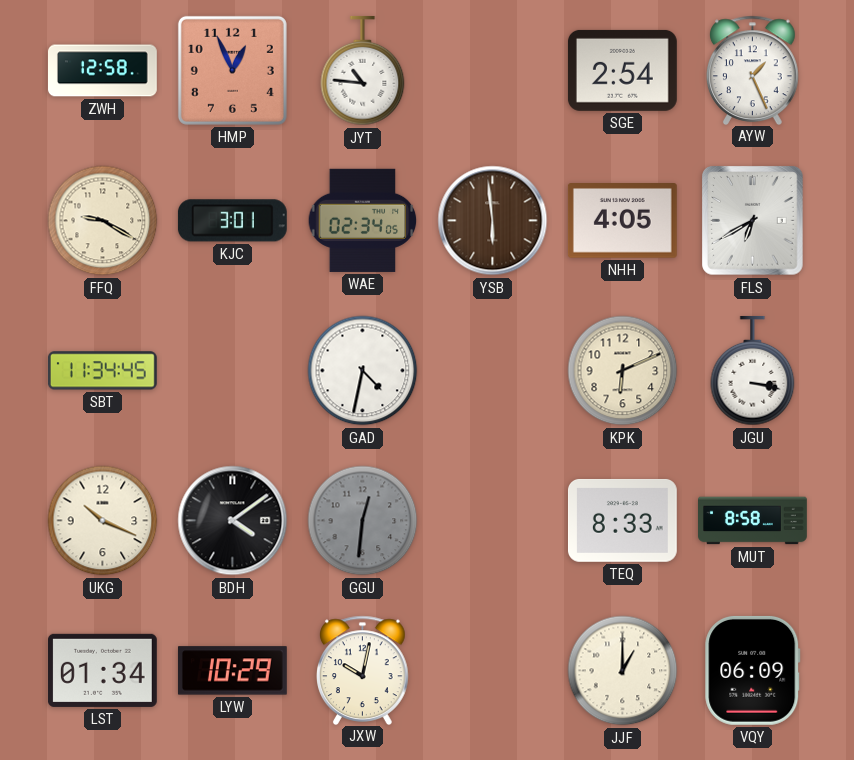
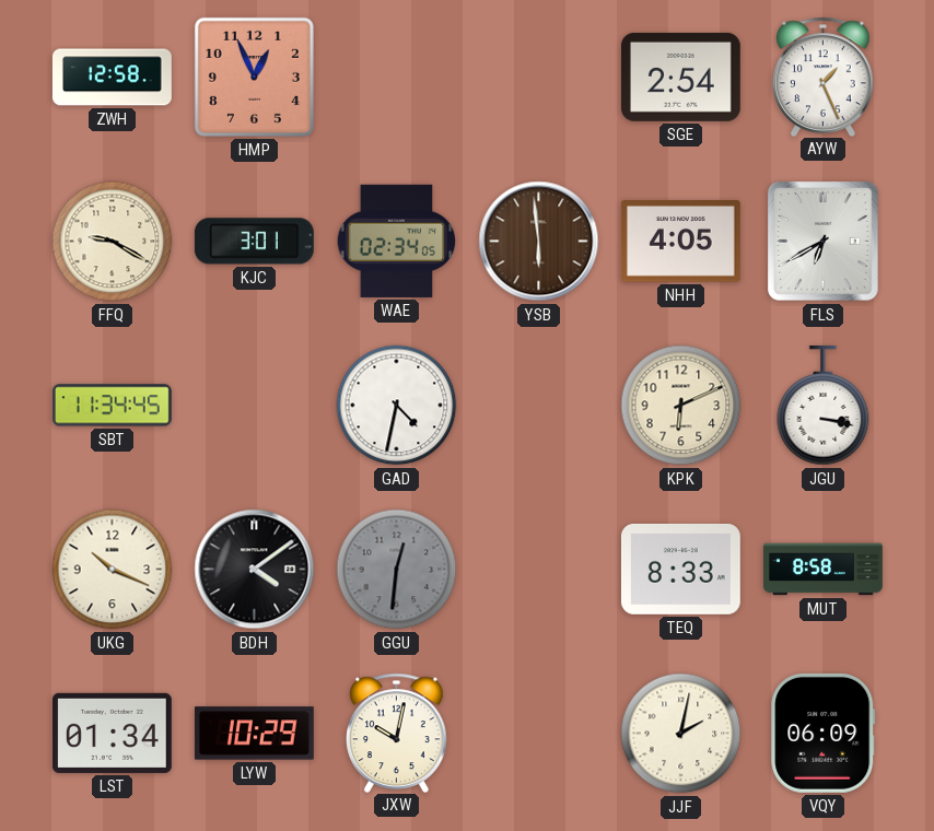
JYT: 10:46 -> none
JJF: 1:00 -> 2:02
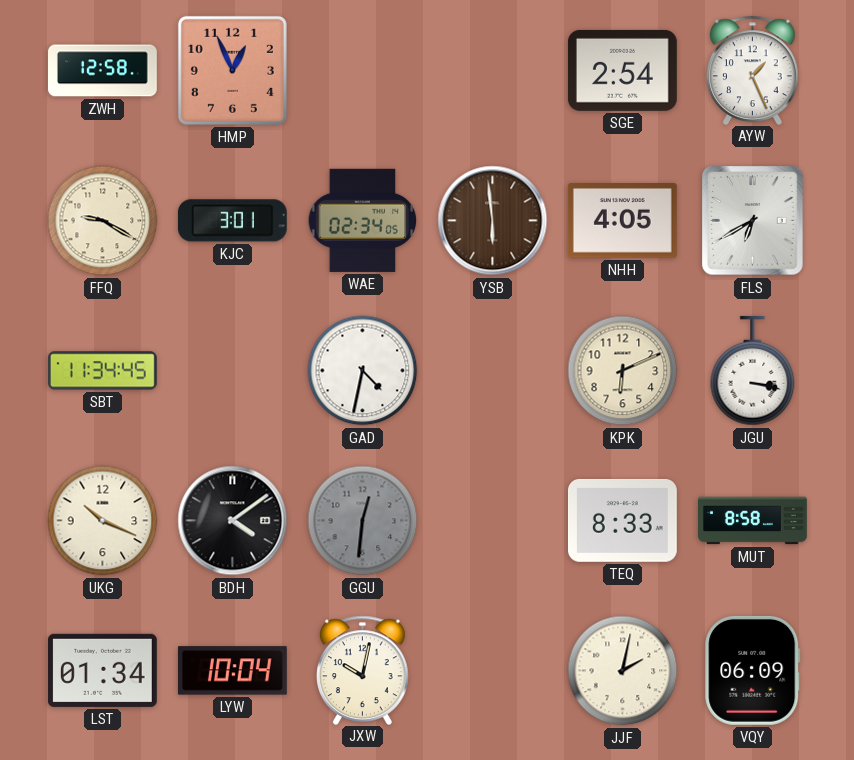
LYW: 10:29 -> 10:04
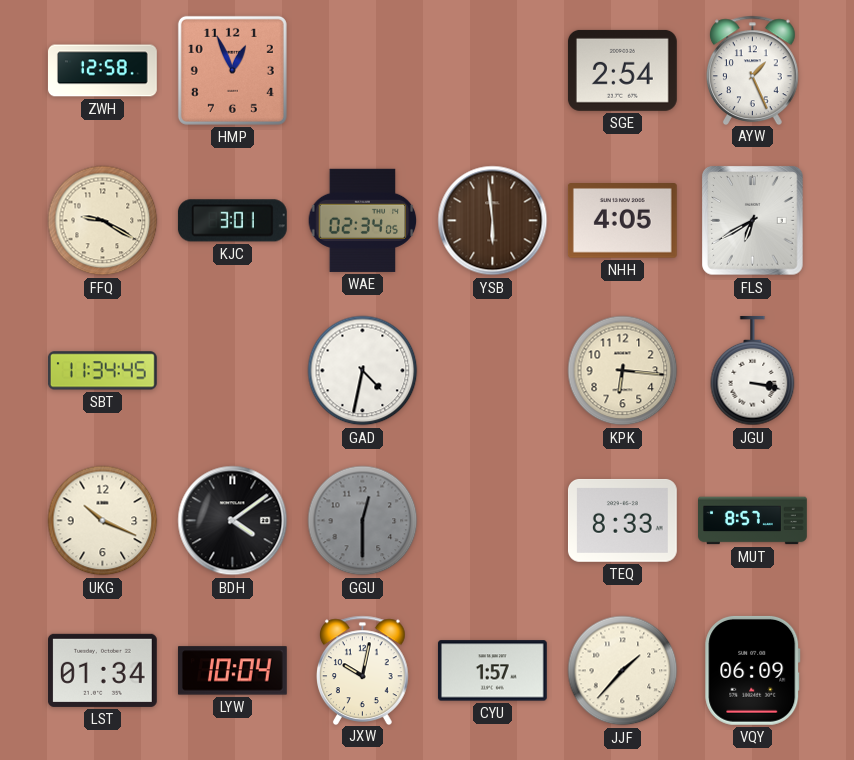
KPK: 6:11 -> 6:16
GGU: 12:31 -> 12:30
MUT: 8:58 -> 8:57
CYU: none -> 1:57
JJF: 2:02 -> 1:37
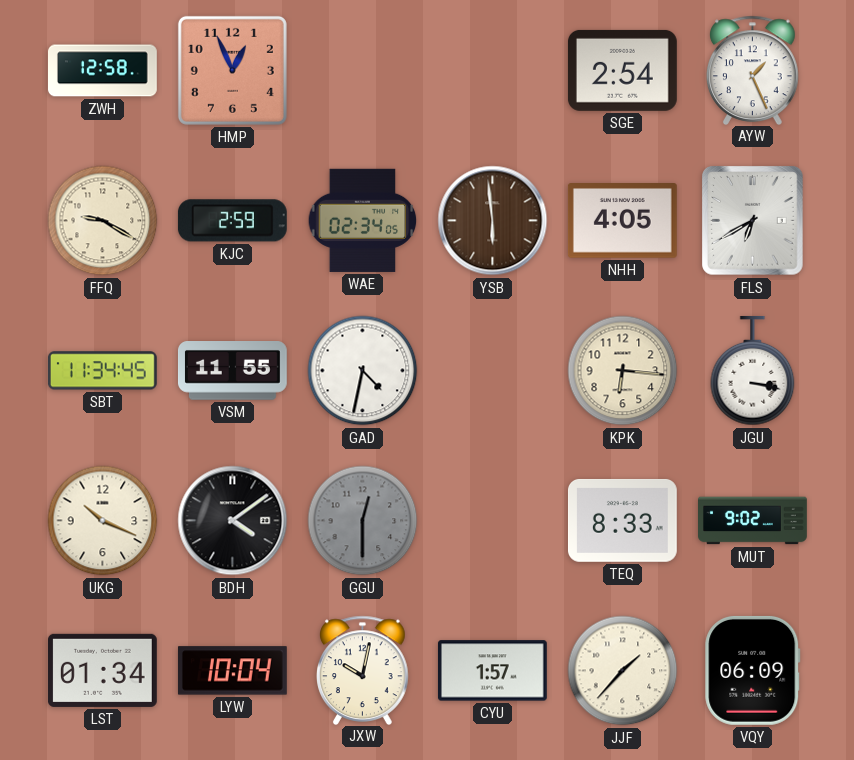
KJC: 3:01 -> 2:59
VSM: none -> 11:55
MUT: 8:57 -> 9:02
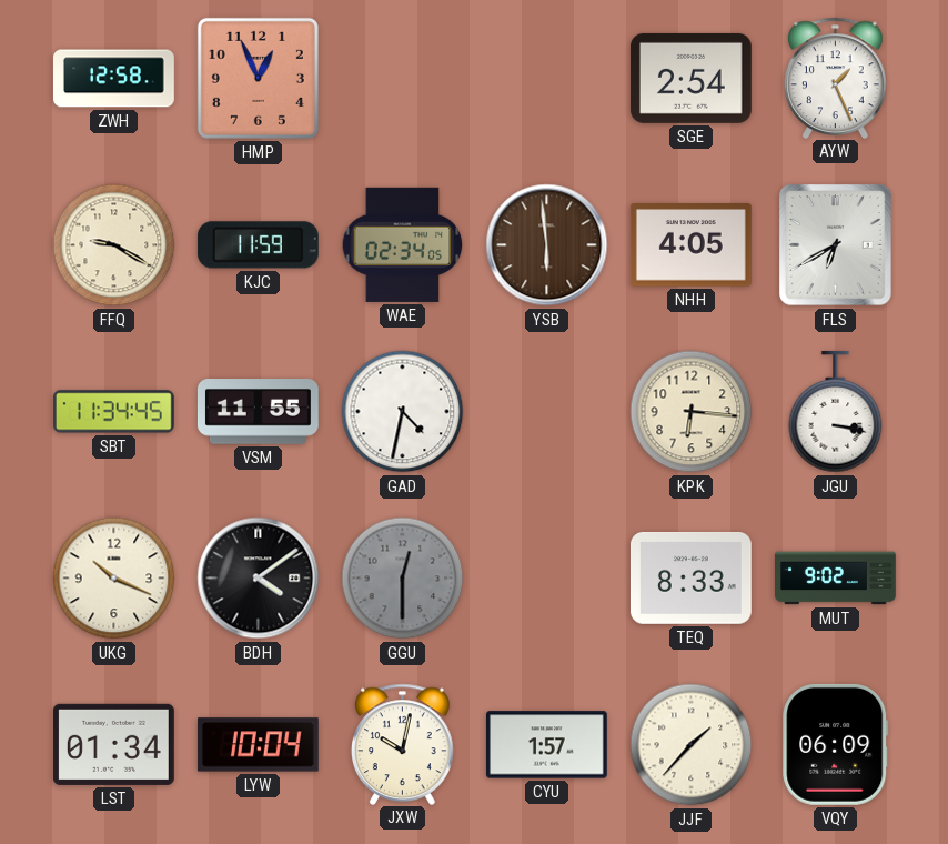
KJC: 2:59 -> 11:59
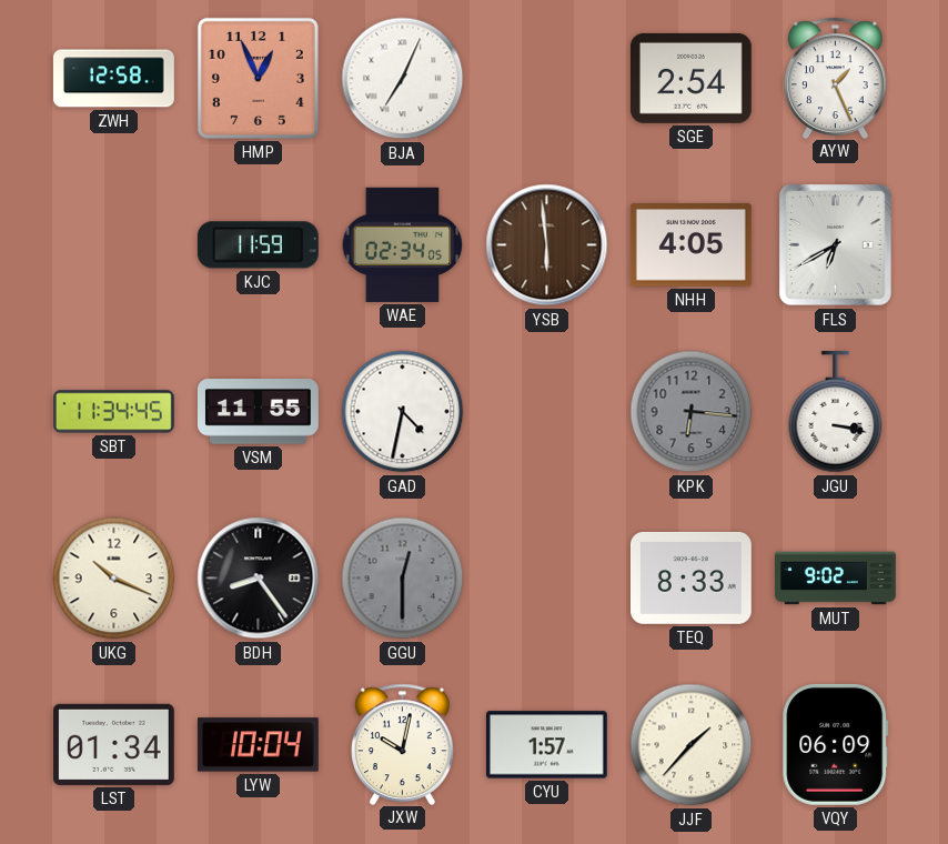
BJA: none -> 7:04
FFQ: 9:20 -> none
KPK dial: cream -> grey
BDH: 4:09 -> 8:24
